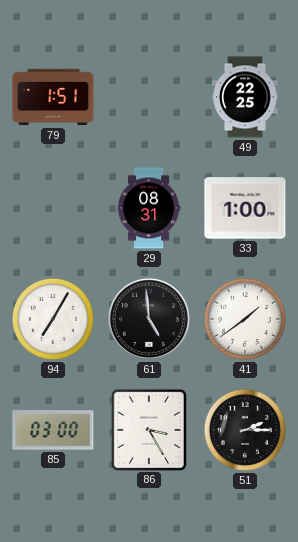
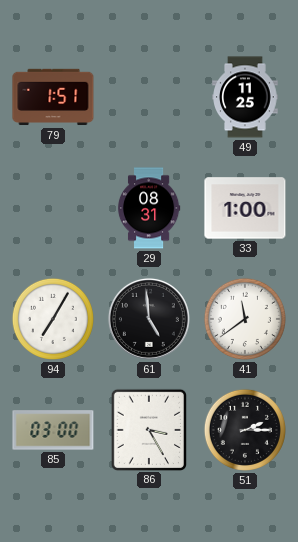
49: 22:25 -> 11:25
41: 1:39 -> 11:39
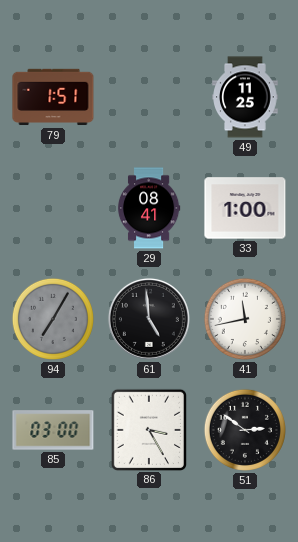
29: 08:31 -> 08:41
94 dial: white -> grey
41: 11:39 -> 11:43
51: 2:15 -> 2:51
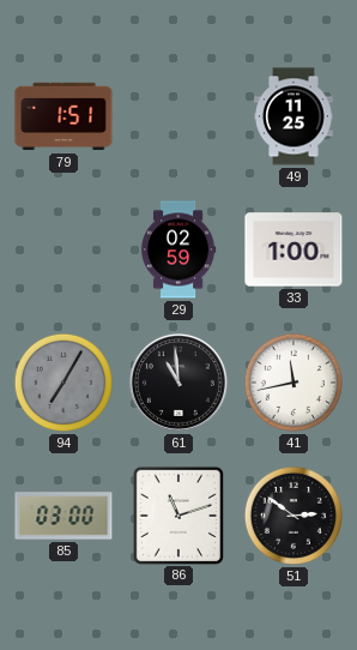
29: 08:41 -> 02:59
61: 4:59 -> 10:59
86: 3:25 -> 11:12
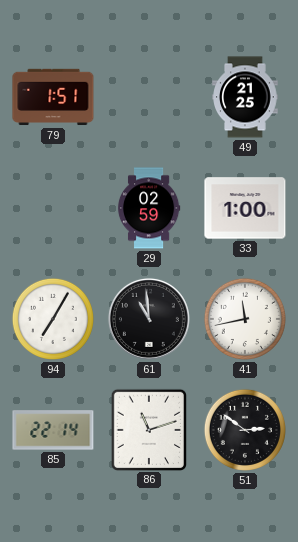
49: 11:25 -> 21:25
94 dial: grey -> white
85: 03:00 -> 22:14
